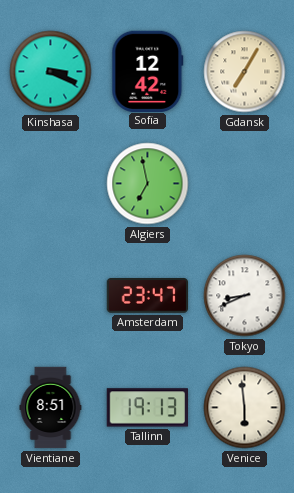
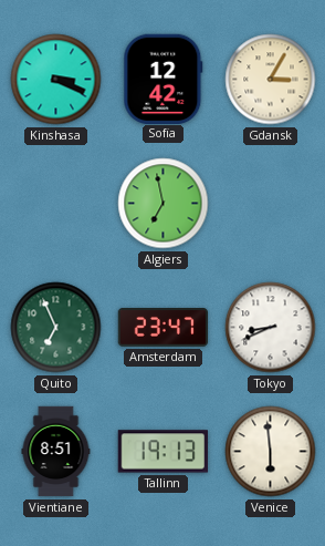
Gdansk: 7:05 -> 3:05
Quito: none -> 6:56
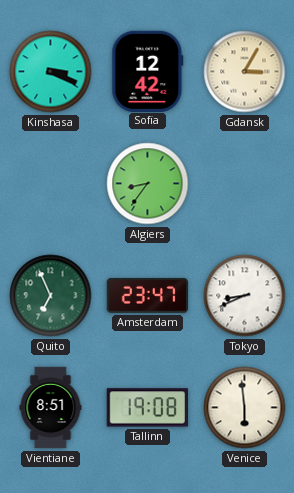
Algiers: 6:58 -> 8:36
Tallinn: 19:13 -> 19:08
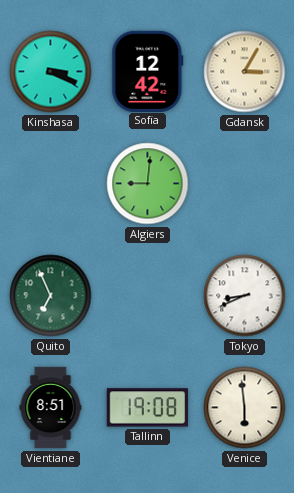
Algiers: 8:36 -> 9:01
Amsterdam: 23:47 -> none
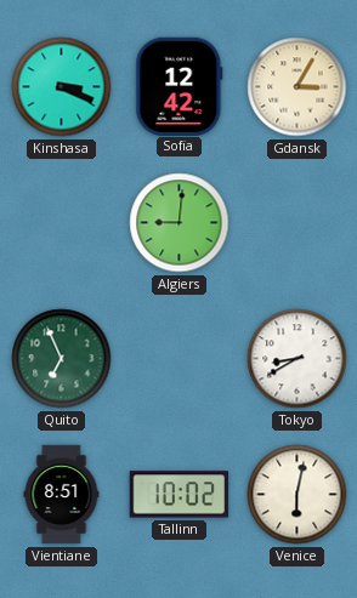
Tokyo: 8:41 -> 8:40
Tallinn: 19:08 -> 10:02
Venice: 5:59 -> 6:02
